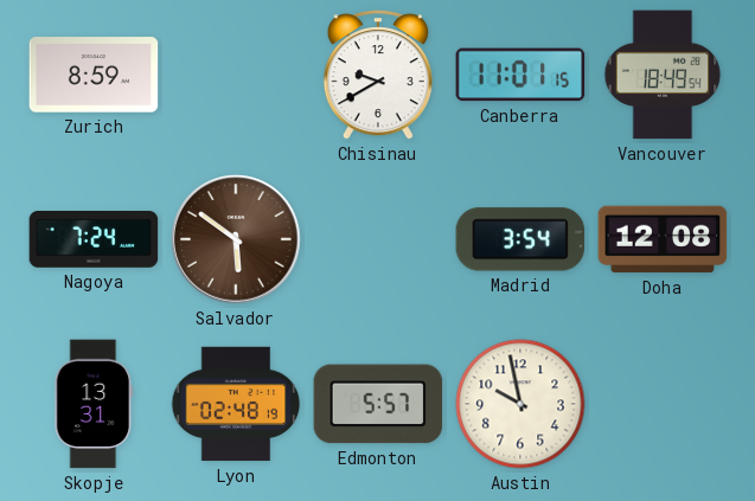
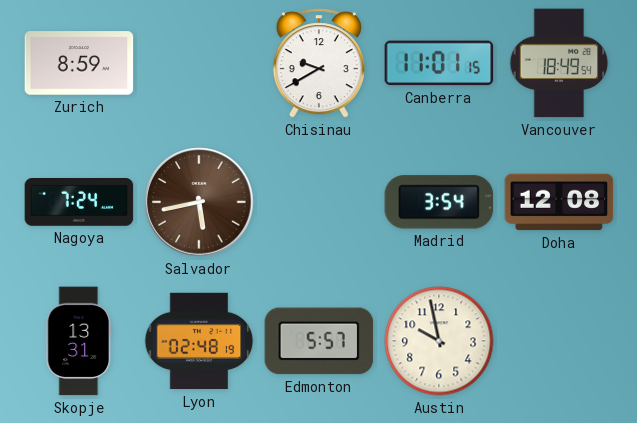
Salvador: 5:51 -> 5:43
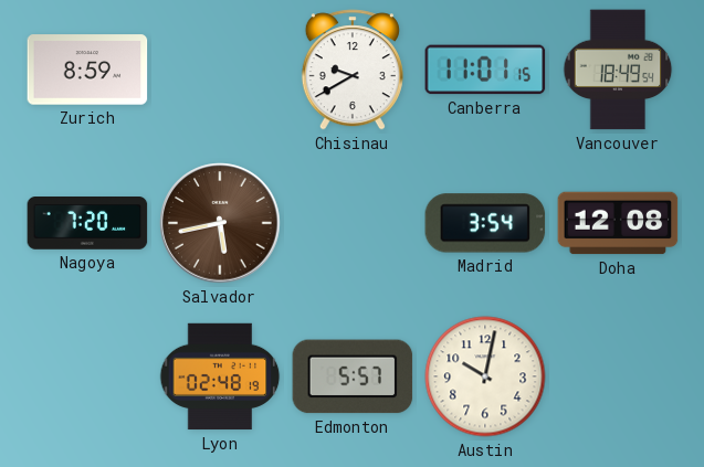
Nagoya: 7:24 -> 7:20
Skopje: 13:31 -> none
Austin: 9:58 -> 10:02
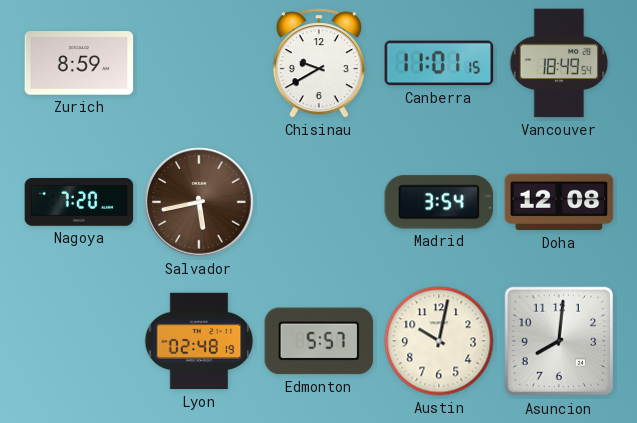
Asuncion: none -> 8:01
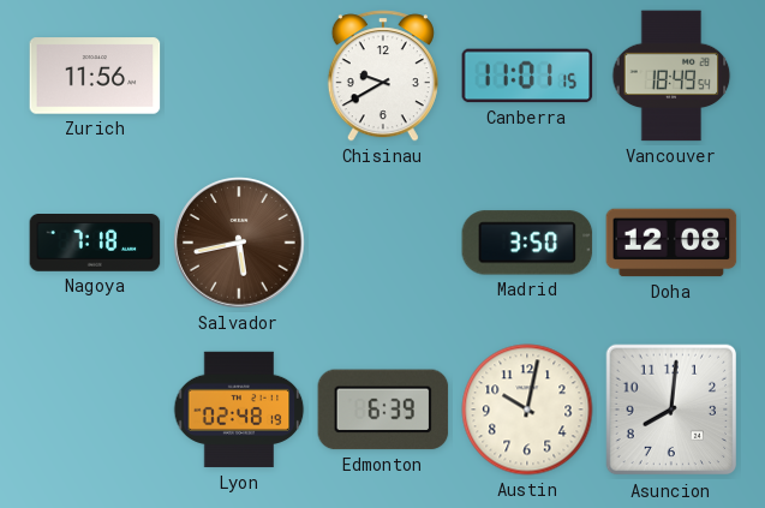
Zurich: 8:59 -> 11:56
Nagoya: 7:20 -> 7:18
Madrid: 3:54 -> 3:50
Edmonton: 5:57 -> 6:39
